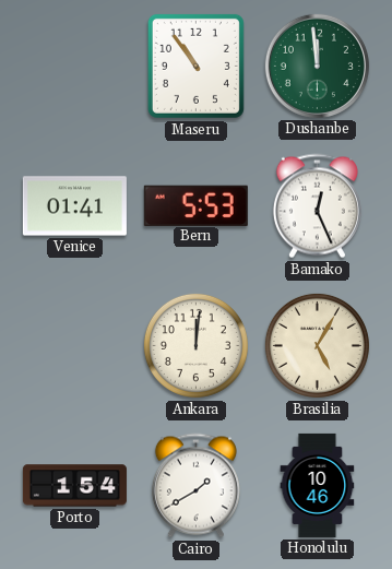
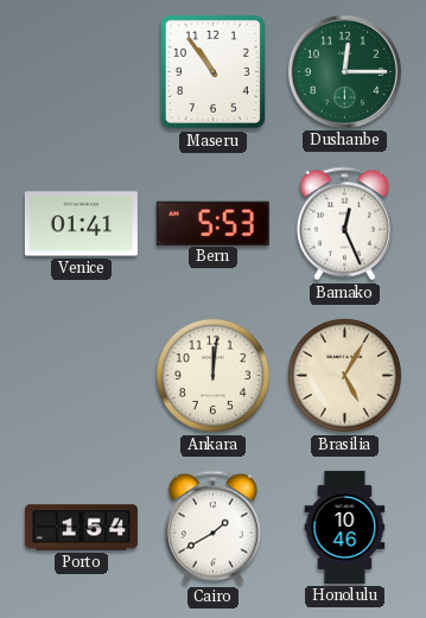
Dushanbe: 11:59 -> 12:15
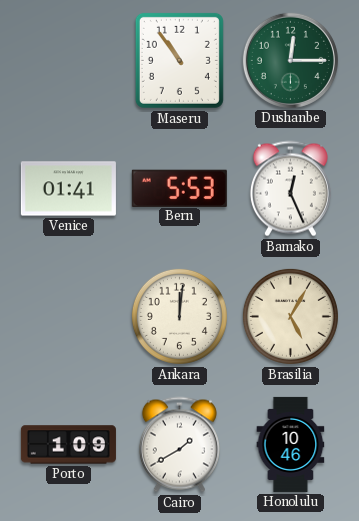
Porto: 1:54 -> 1:09
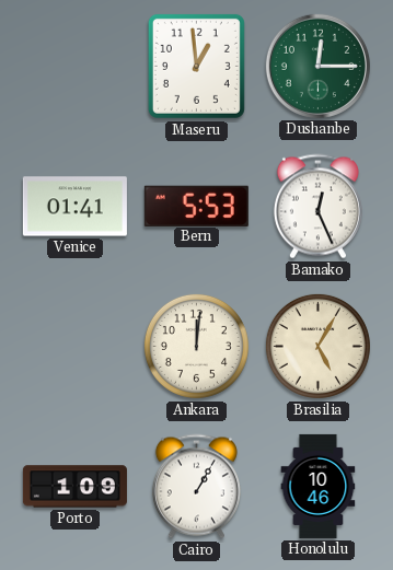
Maseru: 10:54 -> 12:59
Cairo: 1:40 -> 1:05
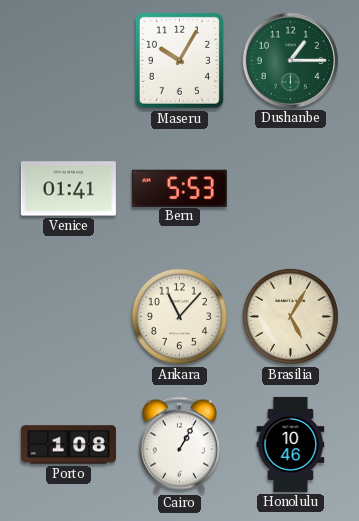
Maseru: 12:59 -> 10:05
Dushanbe: 12:15 -> 1:15
Bamako: 12:26 -> none
Ankara: 12:01 -> 11:07
Porto: 1:09 -> 1:08
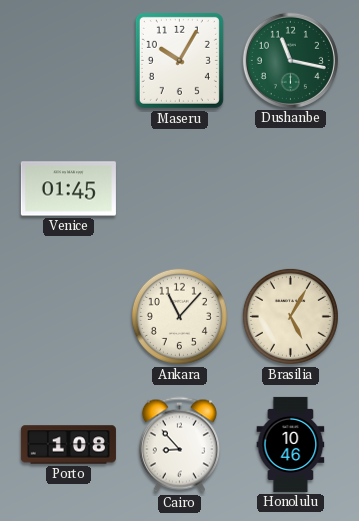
Dushanbe: 1:15 -> 11:17
Venice: 01:41 -> 01:45
Bern: 5:53 -> none
Cairo: 1:05 -> 8:53
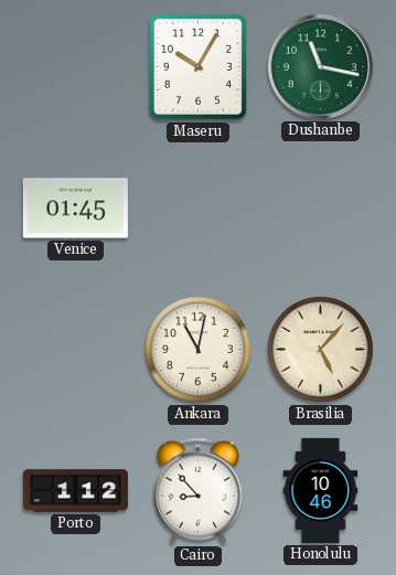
Ankara: 11:07 -> 11:02
Brasilia: 5:05 -> 5:07
Porto: 1:08 -> 1:12
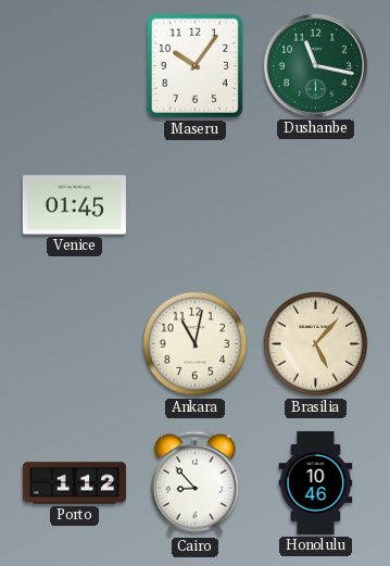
Maseru: 10:05 -> 10:06
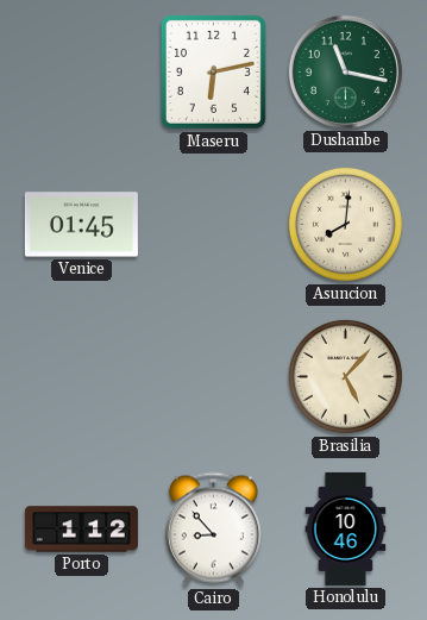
Maseru: 10:06 -> 6:13
Asuncion: none -> 8:01
Ankara: 11:02 -> none
